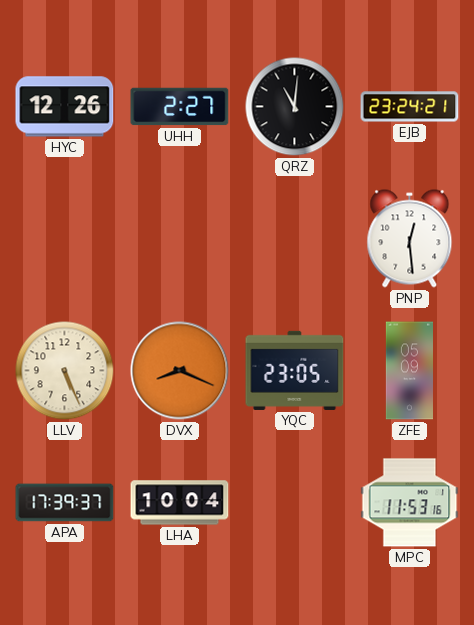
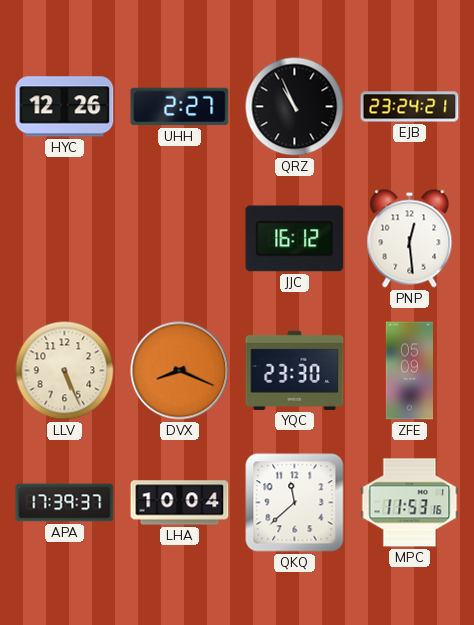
QRZ: 11:01 -> 10:56
JJC: none -> 16:12
YQC: 23:05 -> 23:30
QKQ: none -> 11:38
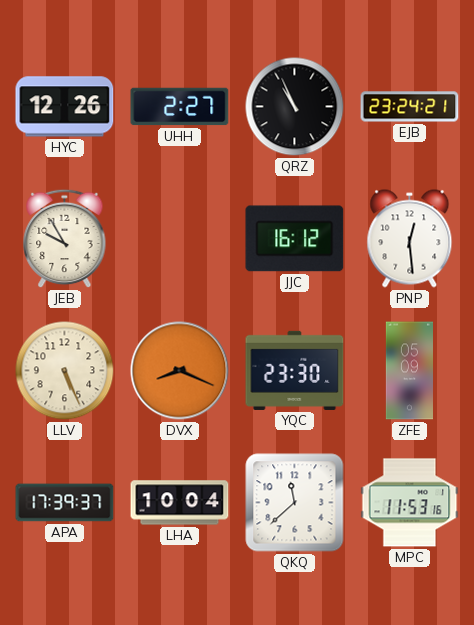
JEB: none -> 9:55
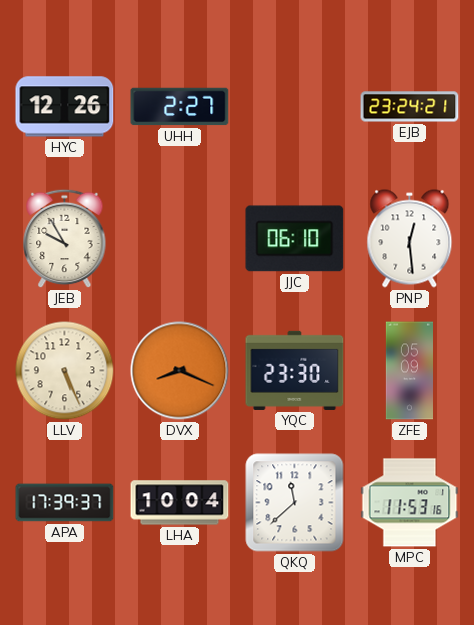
QRZ: 10:56 -> none
JJC: 16:12 -> 06:10
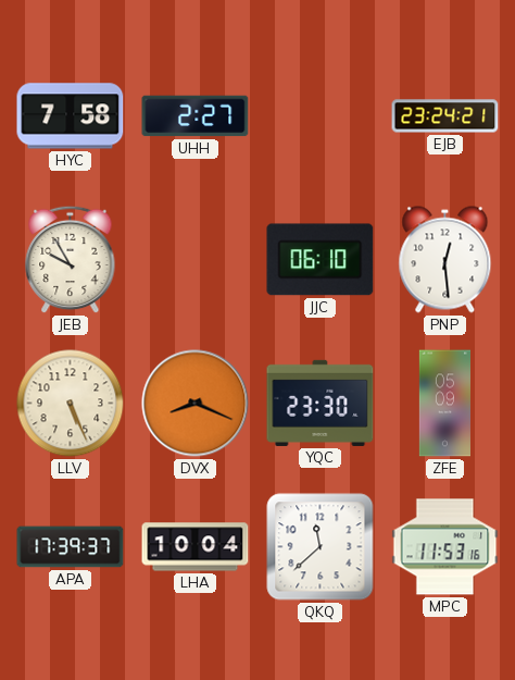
HYC: 12:26 -> 7:58
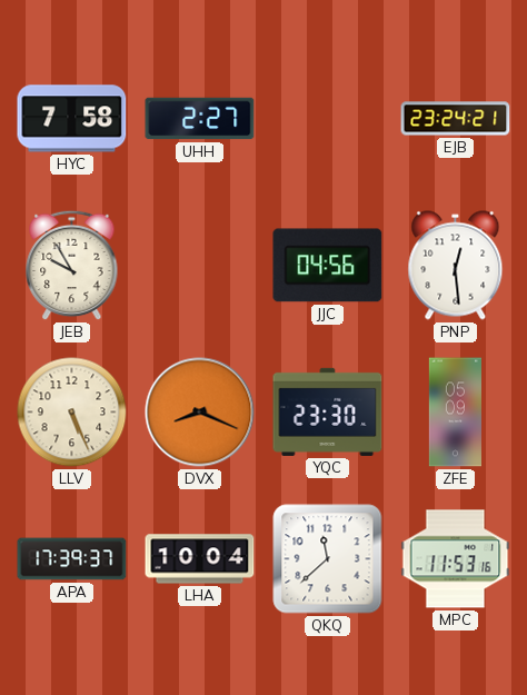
JJC: 06:10 -> 04:56
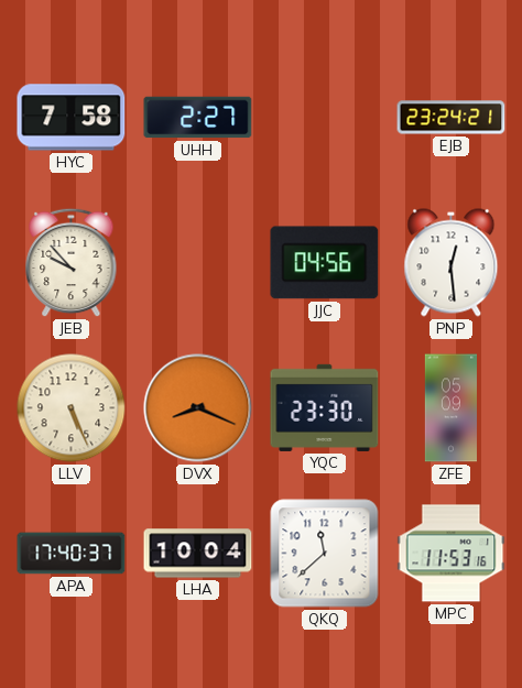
JEB: 9:55 -> 9:53
APA: 17:39 -> 17:40
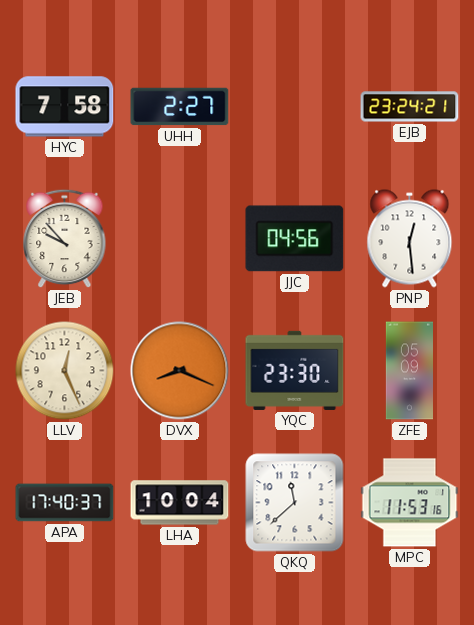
LLV: 5:26 -> 12:26
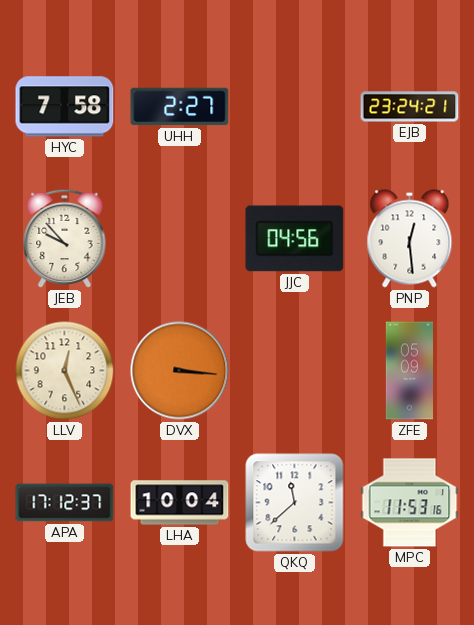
DVX: 8:19 -> 3:16
YQC: 23:30 -> none
APA: 17:40 -> 17:12
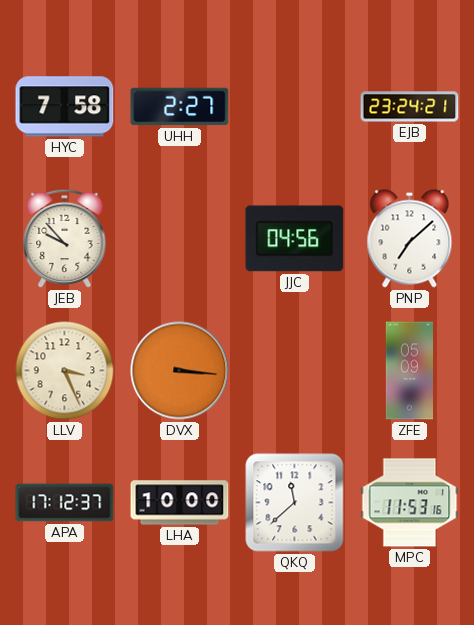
PNP: 12:29 -> 7:08
LLV: 12:26 -> 3:26
LHA: 10:04 -> 10:00
